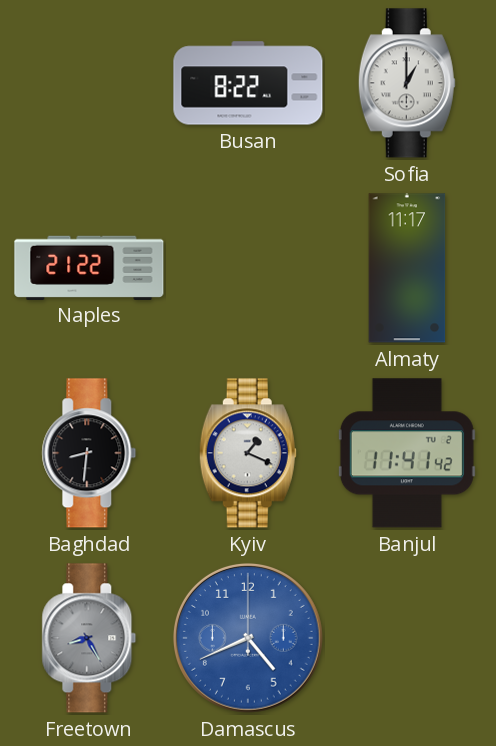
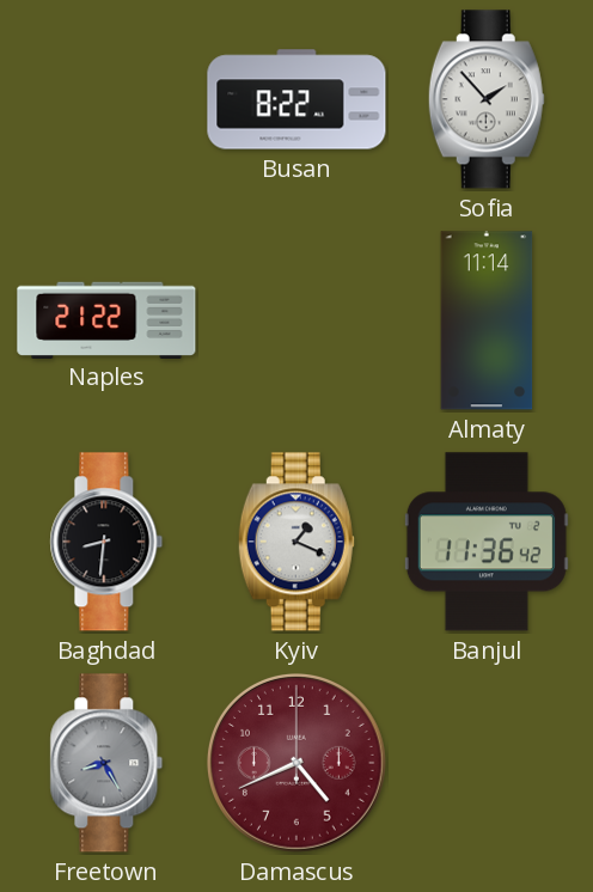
Sofia: 1:00 -> 1:53
Almaty: 11:17 -> 11:14
Banjul: 11:41 -> 11:36
Damascus dial: blue -> burgundy
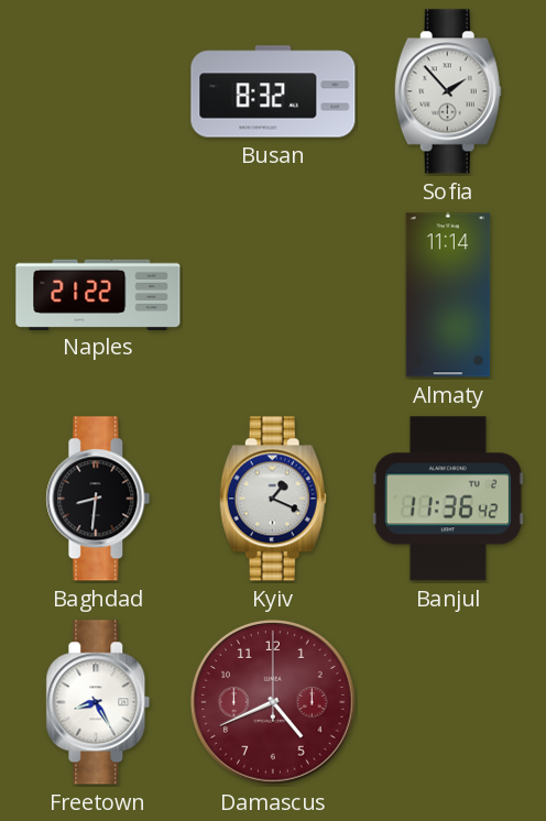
Busan: 8:22 -> 8:32
Freetown dial: grey -> white
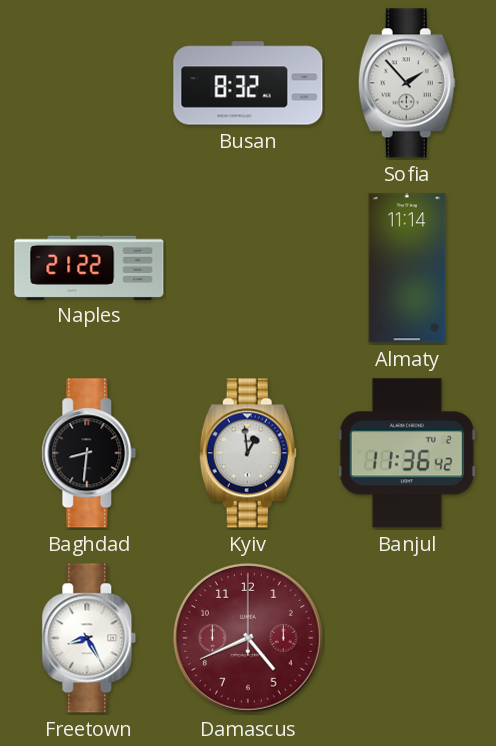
Kyiv: 1:19 -> 12:59
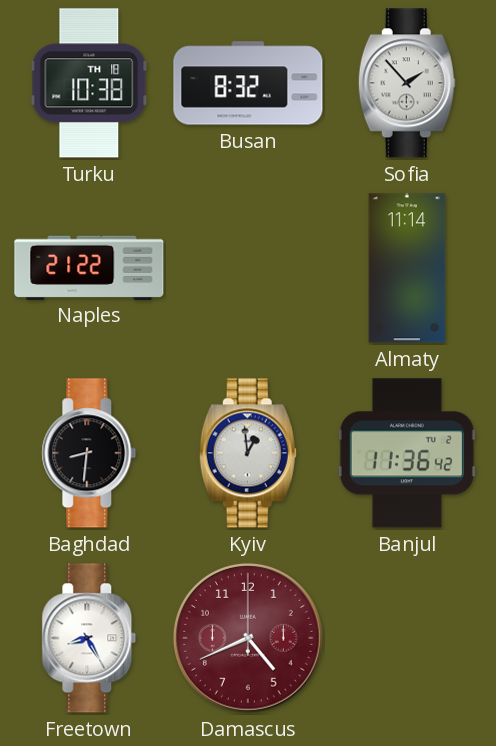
Turku: none -> 10:38
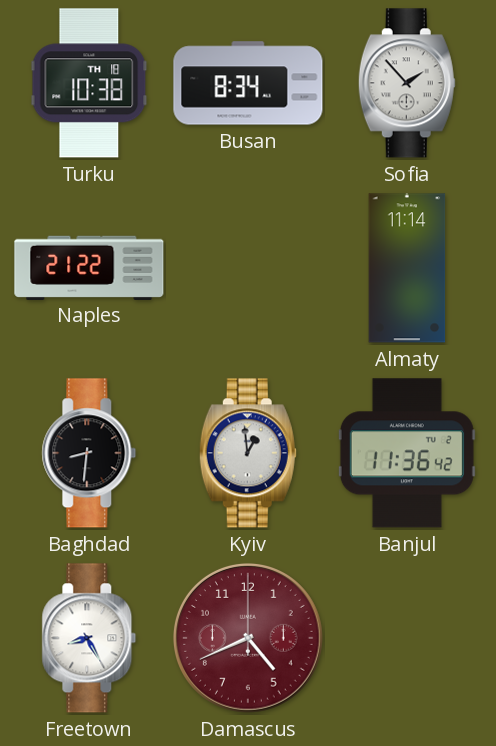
Busan: 8:32 -> 8:34
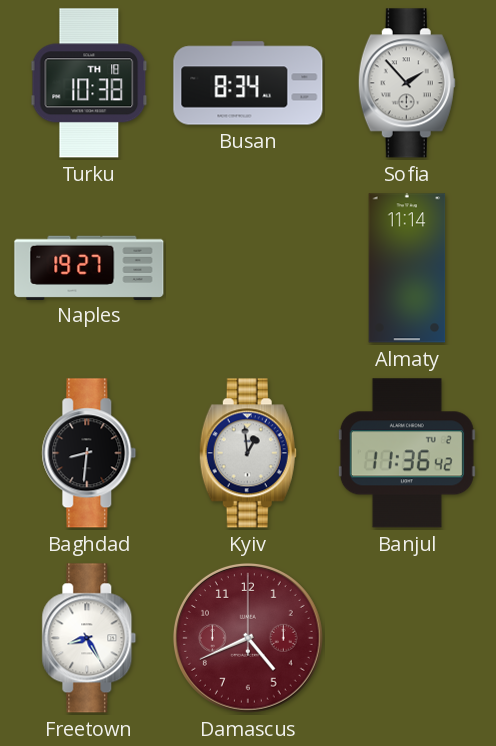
Naples: 21:22 -> 19:27
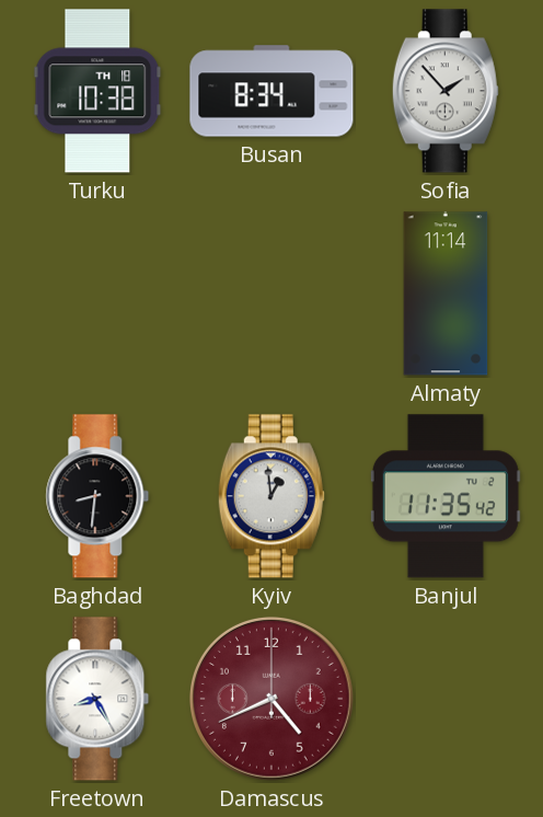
Naples: 19:27 -> none
Banjul: 11:36 -> 11:35
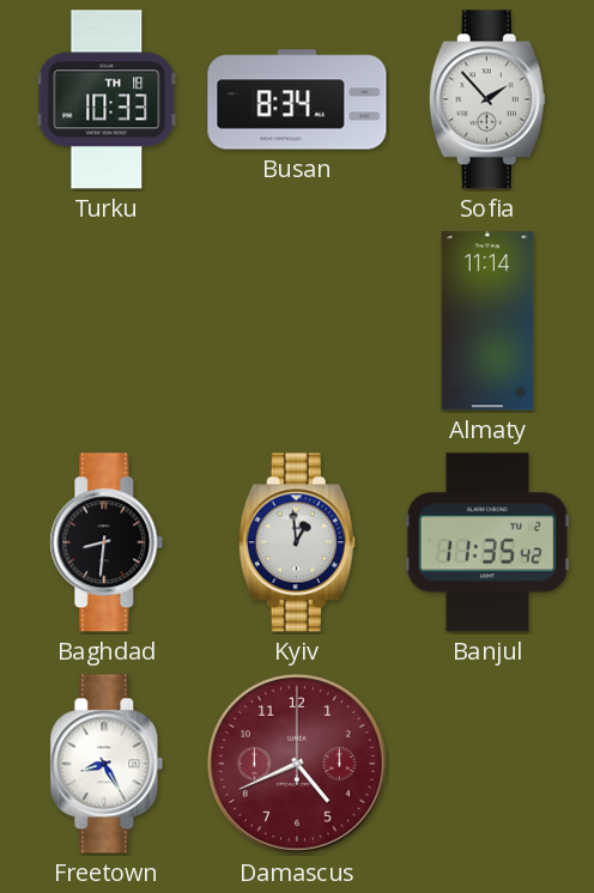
Turku: 10:38 -> 10:33
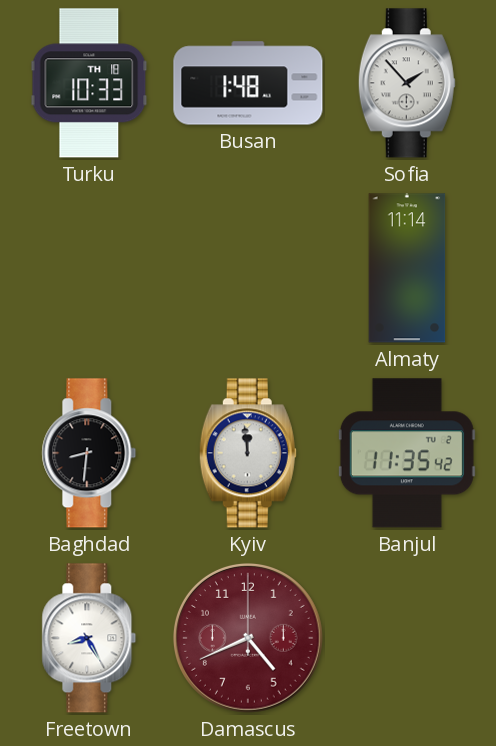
Busan: 8:34 -> 1:48
Kyiv: 12:59 -> 11:59
